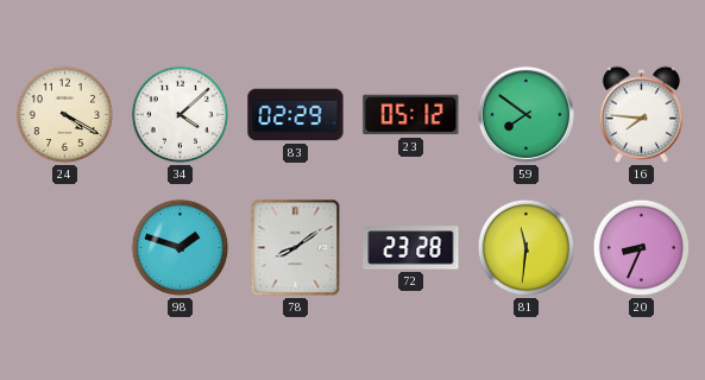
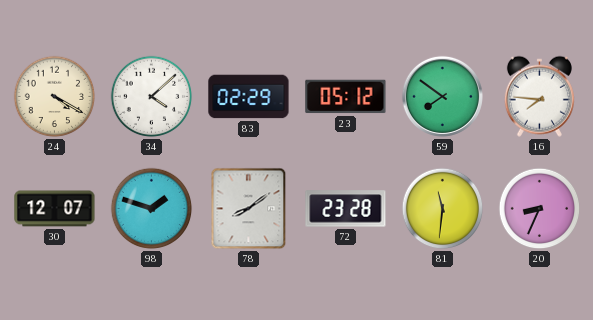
30: none -> 12:07
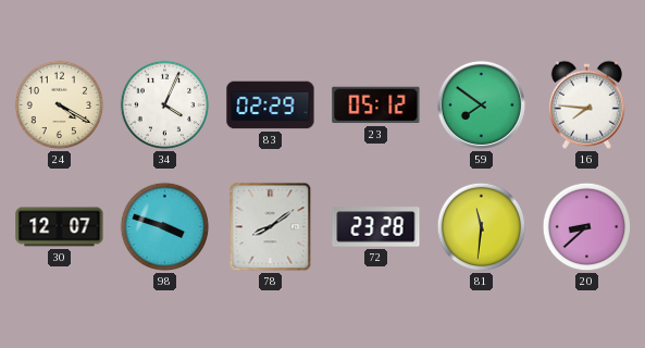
34: 4:08 -> 4:04
98: 1:48 -> 3:48
20: 8:34 -> 8:38
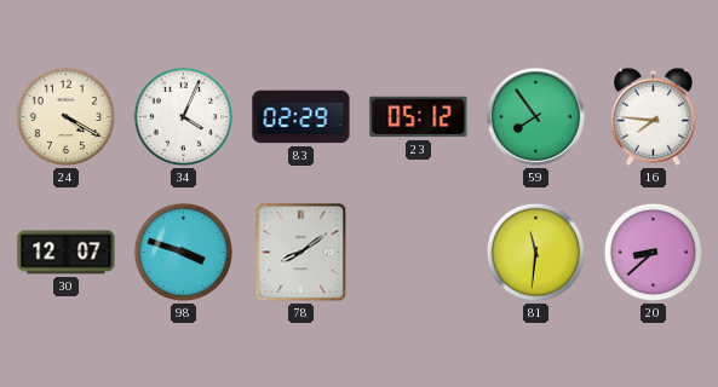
59: 7:51 -> 7:54
72: 23:28 -> none
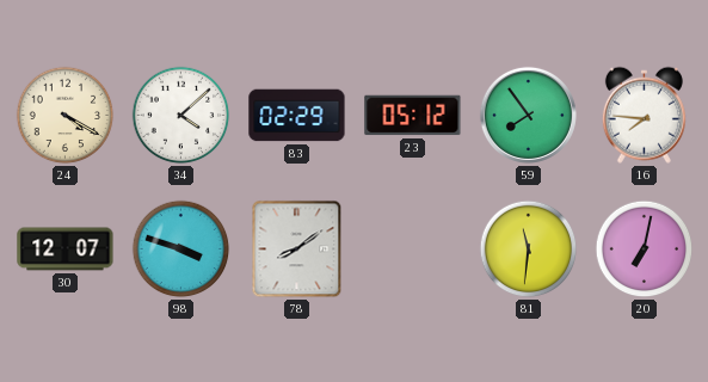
34: 4:04 -> 4:08
20: 8:38 -> 7:02
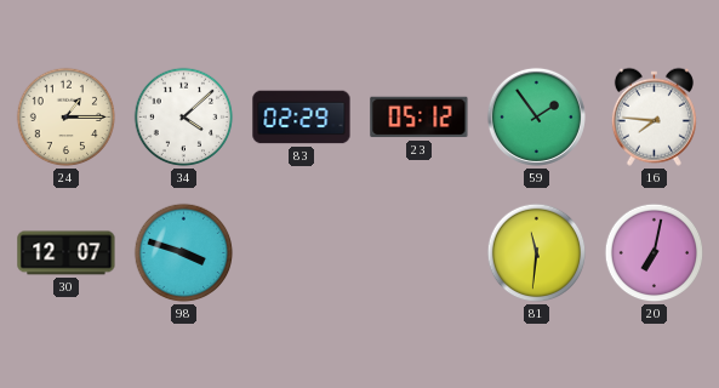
24: 4:20 -> 1:15
59: 7:54 -> 1:54
78: 8:09 -> none
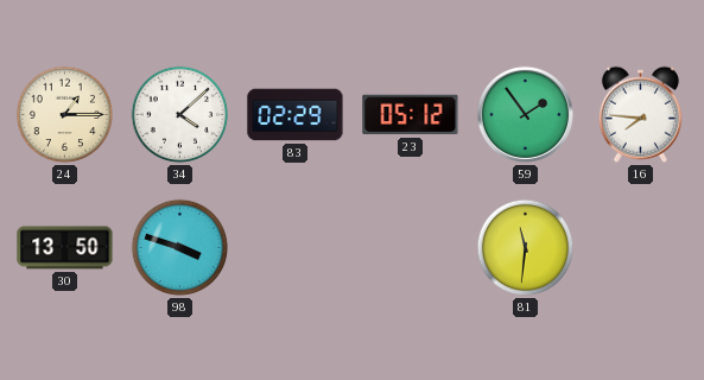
30: 12:07 -> 13:50
20: 7:02 -> none
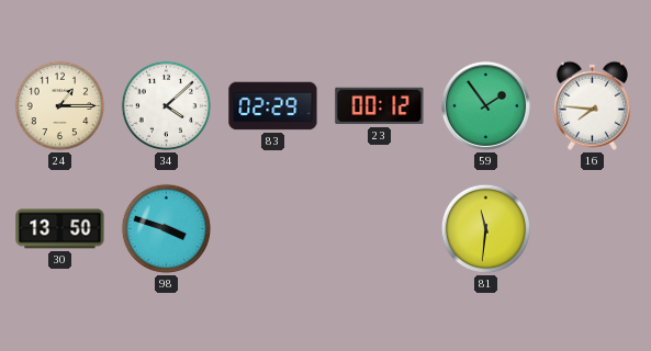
23: 05:12 -> 00:12
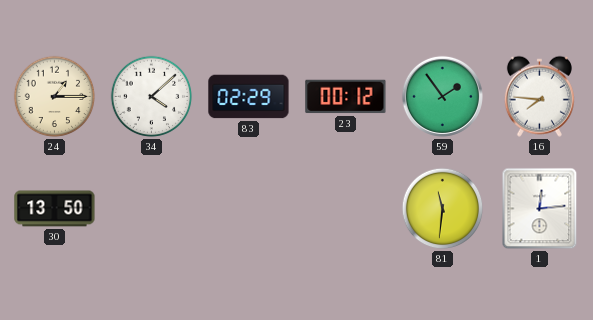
98: 3:48 -> none
1: none -> 12:14
